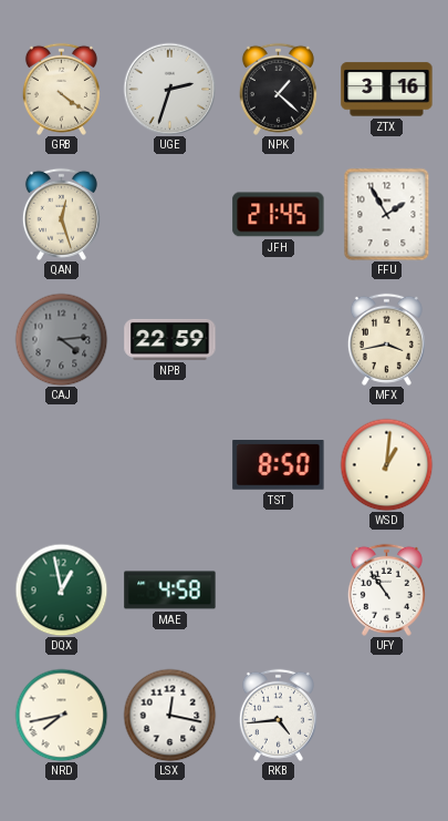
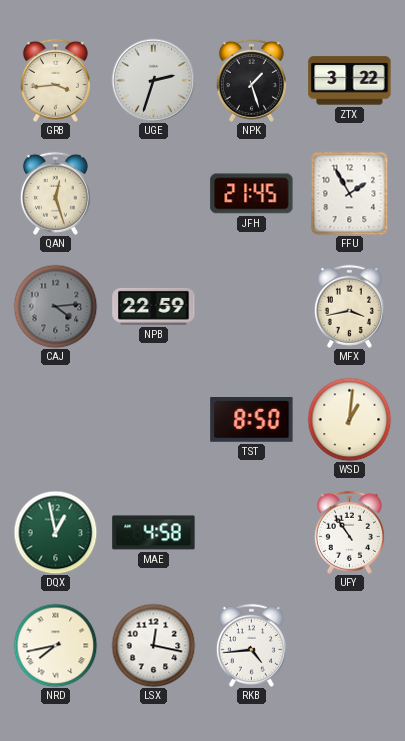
GRB: 4:21 -> 3:44
NPK: 1:22 -> 1:27
ZTX: 3:16 -> 3:22
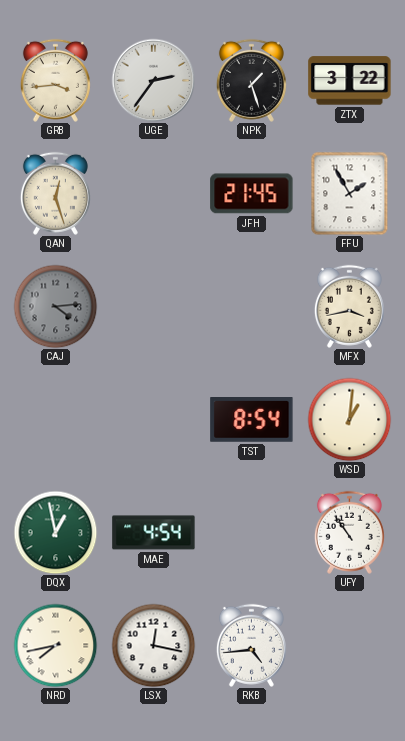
UGE: 2:33 -> 2:36
NPB: 22:59 -> none
TST: 8:50 -> 8:54
MAE: 4:58 -> 4:54
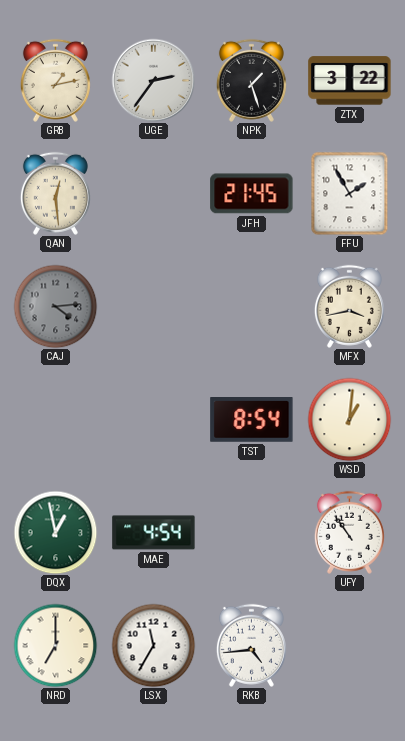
GRB: 3:44 -> 1:13
QAN: 12:27 -> 12:29
NRD: 7:43 -> 7:00
LSX: 12:17 -> 11:35
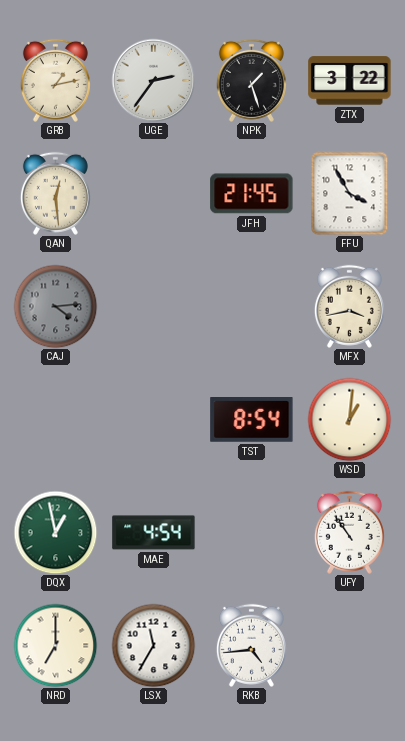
FFU: 1:55 -> 3:55
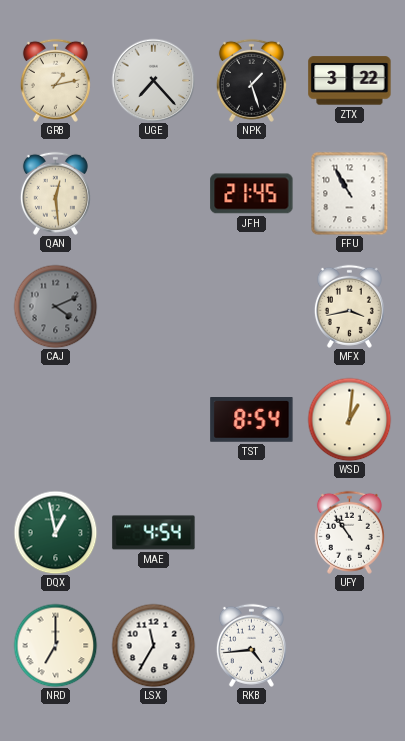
UGE: 2:36 -> 7:23
FFU: 3:55 -> 10:55
CAJ: 4:14 -> 4:11
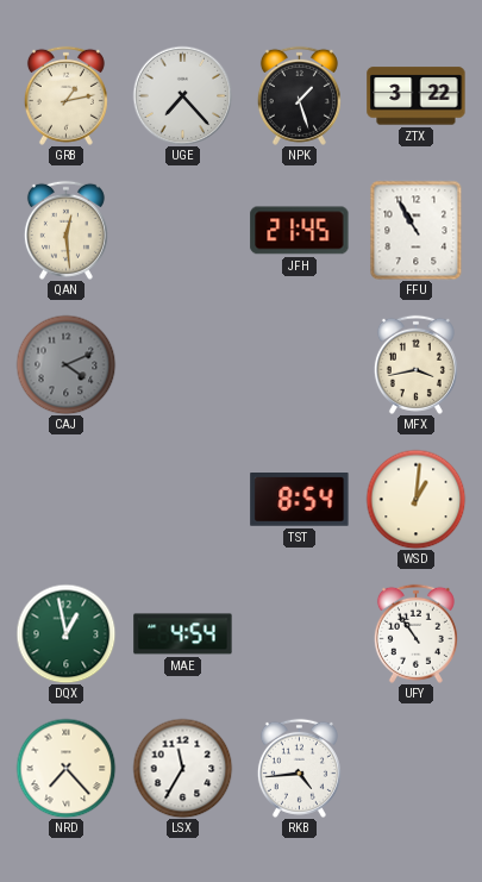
NRD: 7:00 -> 7:23
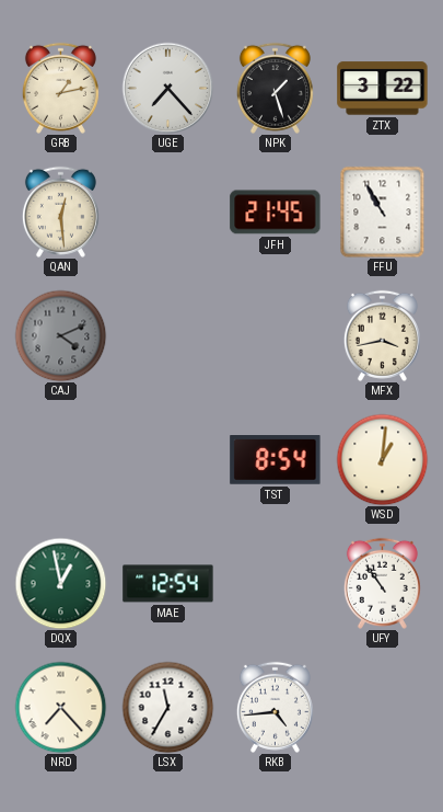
MAE: 4:54 -> 12:54
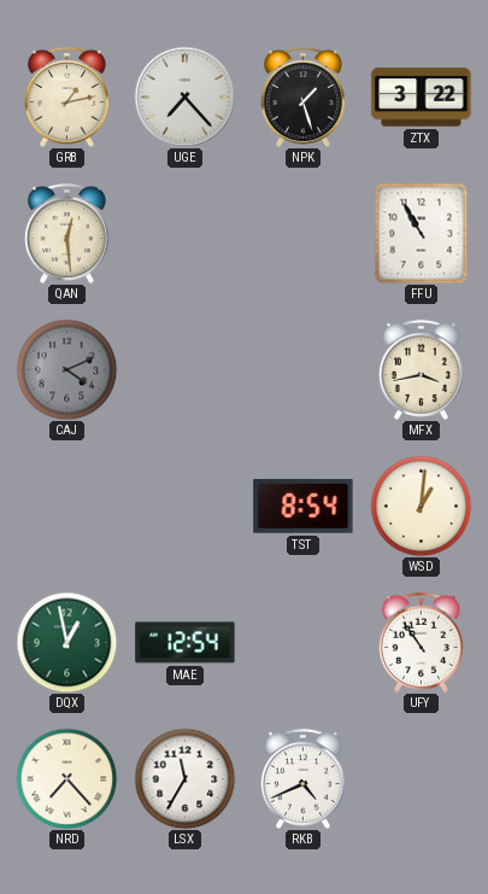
JFH: 21:45 -> none
RKB: 4:44 -> 4:41
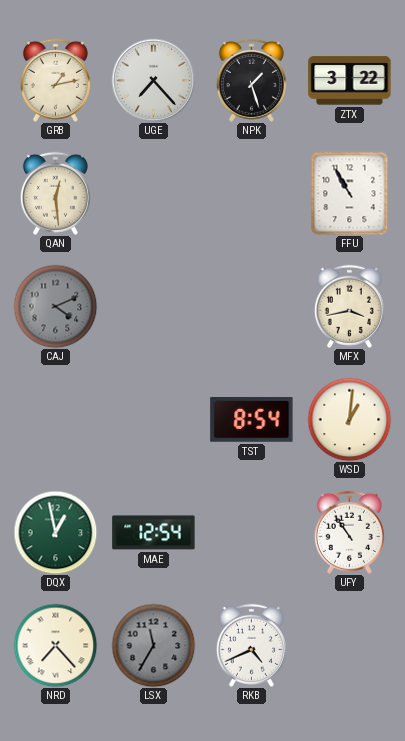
LSX dial: white -> grey
